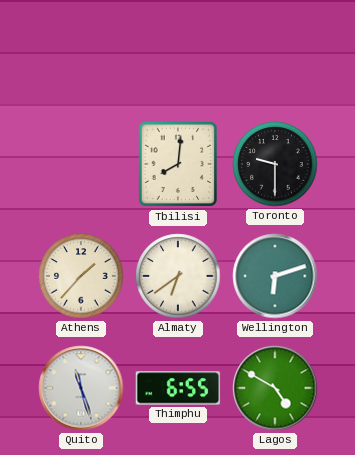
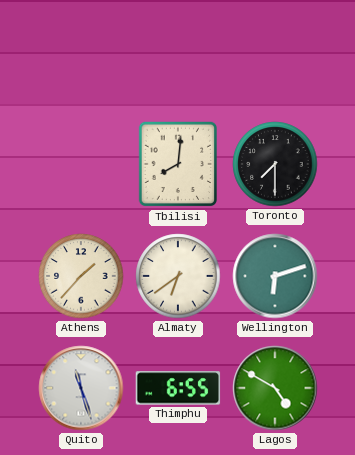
Toronto: 9:30 -> 7:30
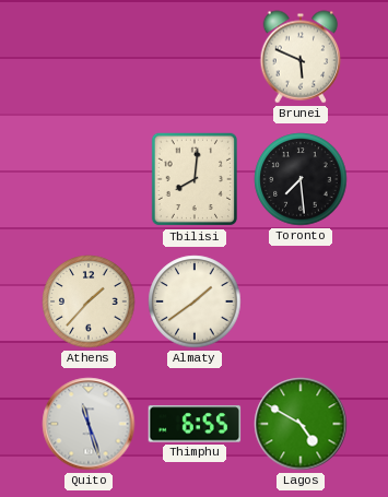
Brunei: none -> 5:49
Toronto: 7:30 -> 7:29
Almaty: 6:39 -> 1:39
Wellington: 6:12 -> none
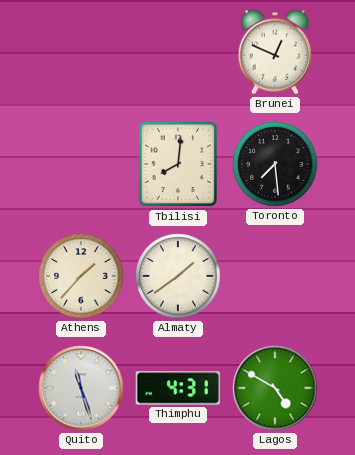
Brunei: 5:49 -> 12:49
Thimphu: 6:55 -> 4:31
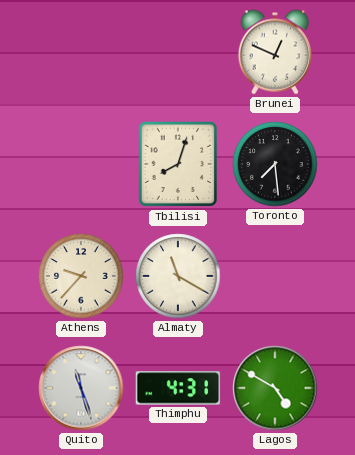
Tbilisi: 8:01 -> 8:03
Athens: 1:37 -> 9:37
Almaty: 1:39 -> 11:20
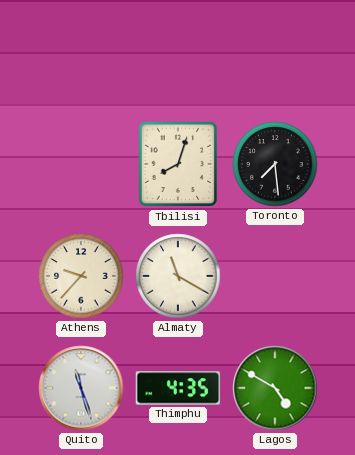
Brunei: 12:49 -> none
Thimphu: 4:31 -> 4:35
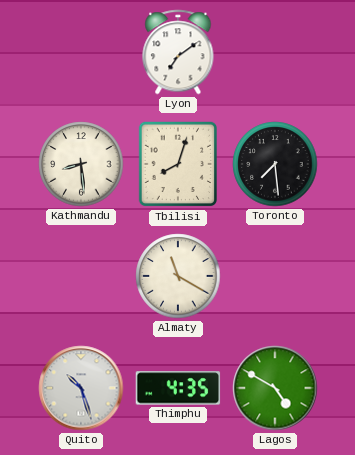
Lyon: none -> 7:09
Kathmandu: none -> 8:29
Athens: 9:37 -> none
Quito: 11:27 -> 10:27
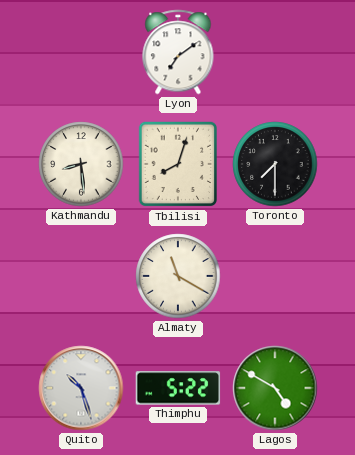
Toronto: 7:29 -> 7:30
Thimphu: 4:35 -> 5:22
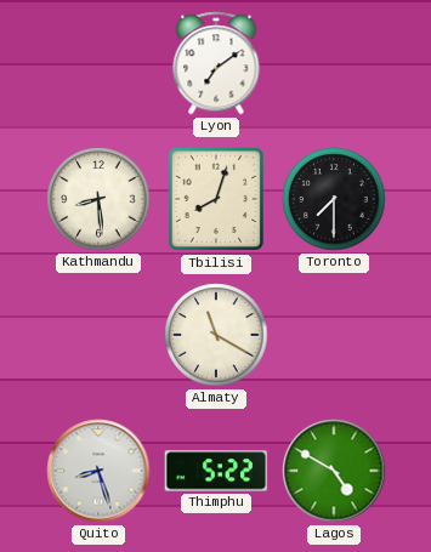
Quito: 10:27 -> 8:27
